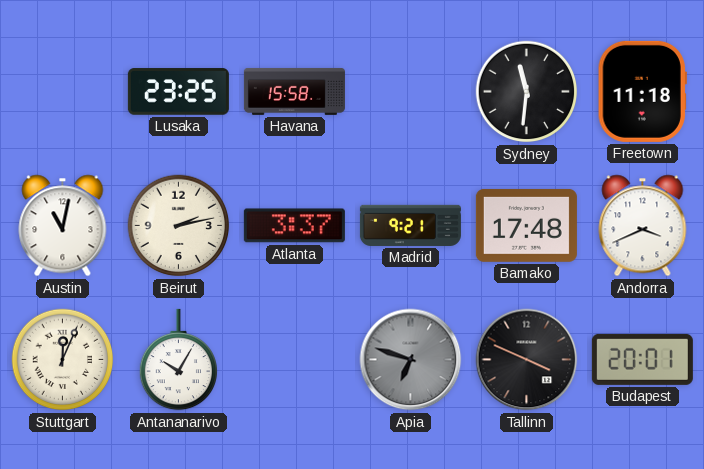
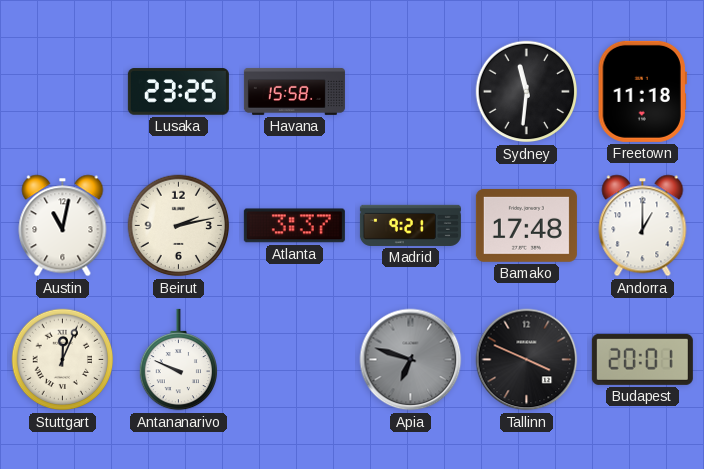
Andorra: 3:41 -> 1:00
Antananarivo: 10:05 -> 9:49
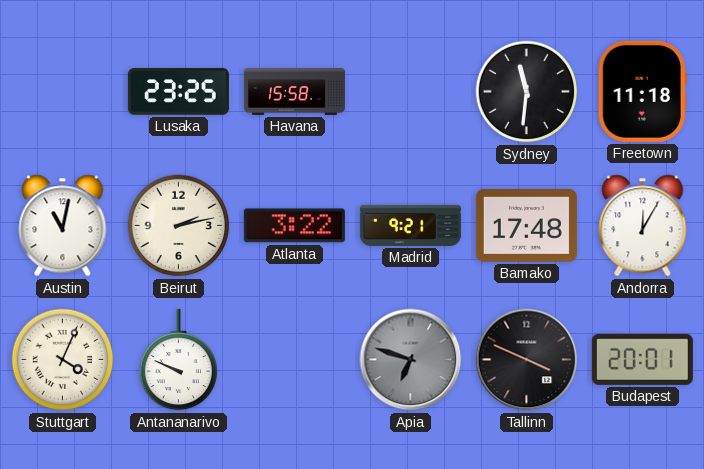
Atlanta: 3:37 -> 3:22
Andorra: 1:00 -> 12:05
Stuttgart: 12:04 -> 4:04
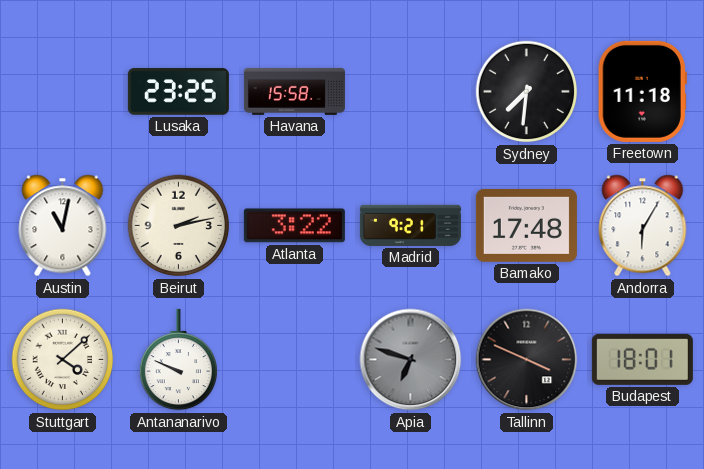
Sydney: 11:31 -> 7:31
Andorra: 12:05 -> 6:05
Stuttgart: 4:04 -> 4:08
Budapest: 20:01 -> 18:01
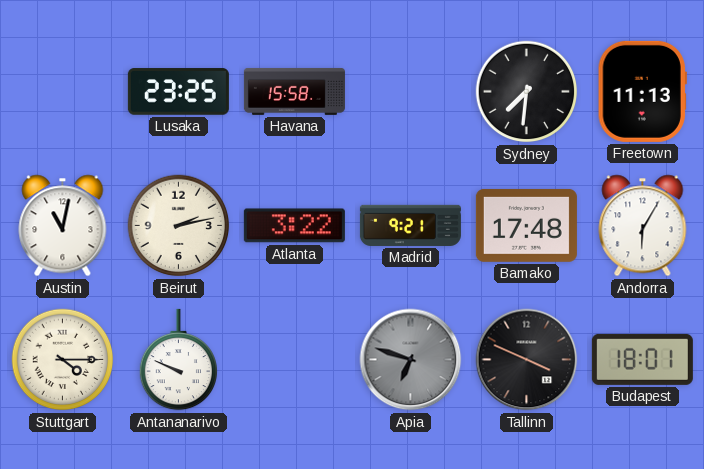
Freetown: 11:18 -> 11:13
Stuttgart: 4:08 -> 4:15
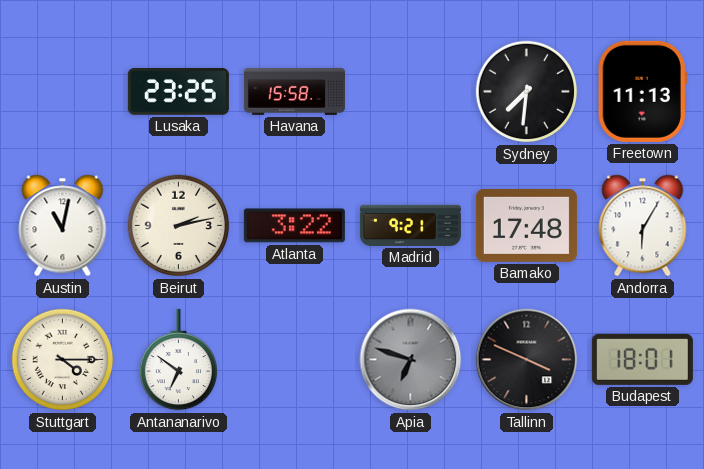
Antananarivo: 9:49 -> 6:51
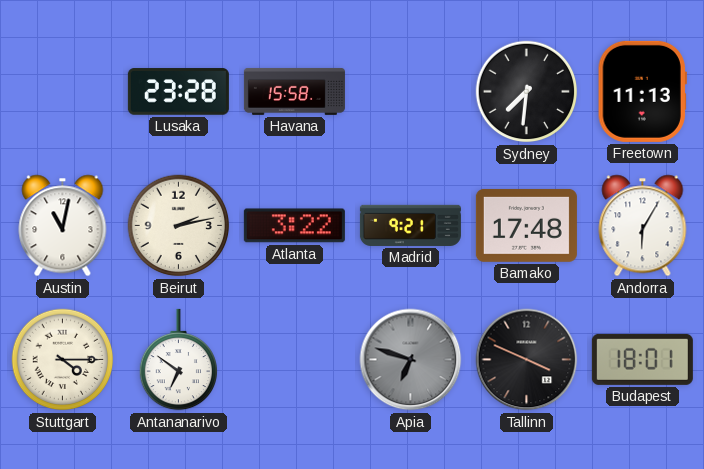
Lusaka: 23:25 -> 23:28
